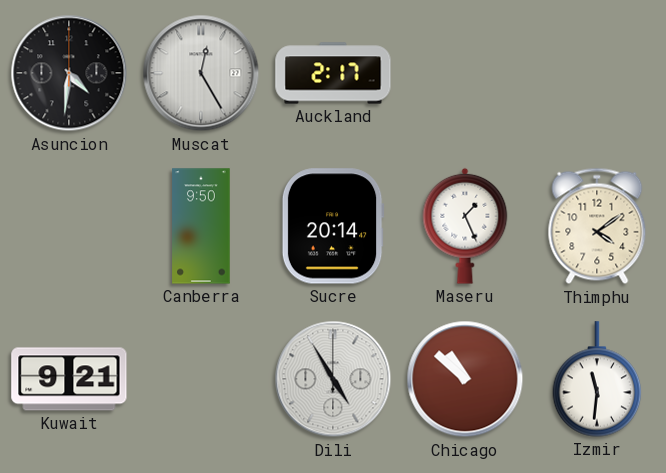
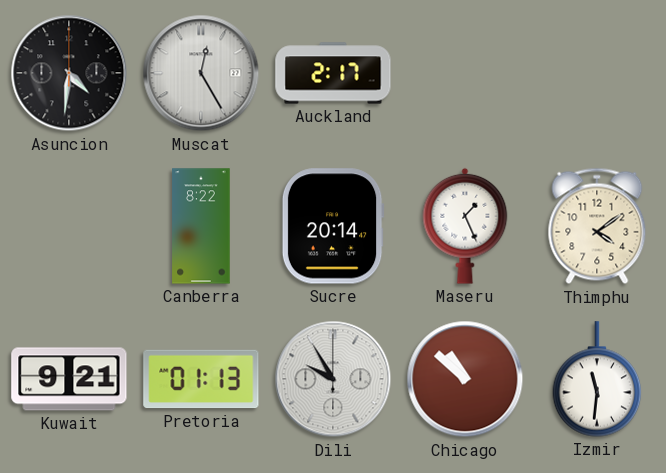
Canberra: 9:50 -> 8:22
Pretoria: none -> 01:13
Dili: 4:55 -> 9:55
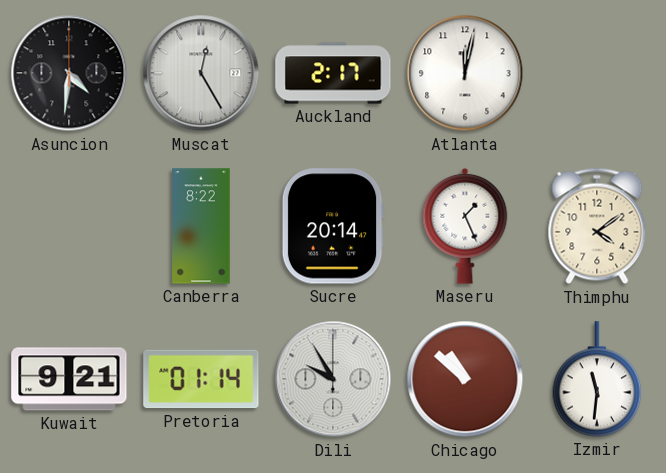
Atlanta: none -> 12:02
Pretoria: 01:13 -> 01:14
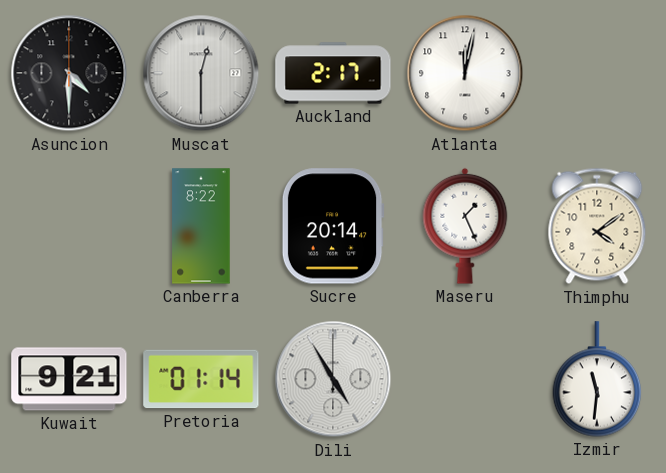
Asuncion: 4:31 -> 4:30
Muscat: 12:25 -> 12:30
Dili: 9:55 -> 4:55
Chicago: 10:52 -> none
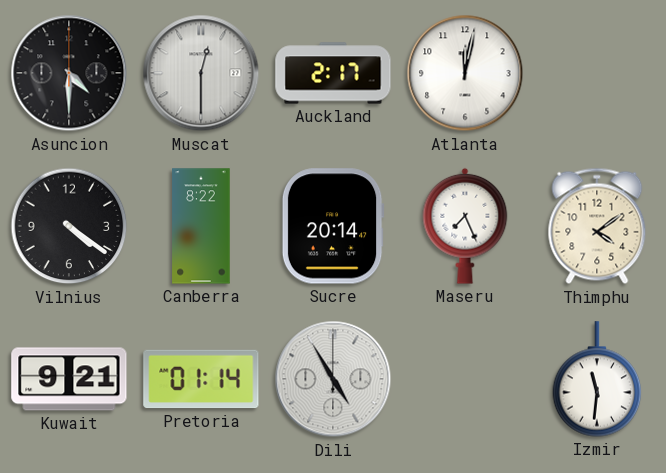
Vilnius: none -> 4:21
Maseru: 1:26 -> 7:26
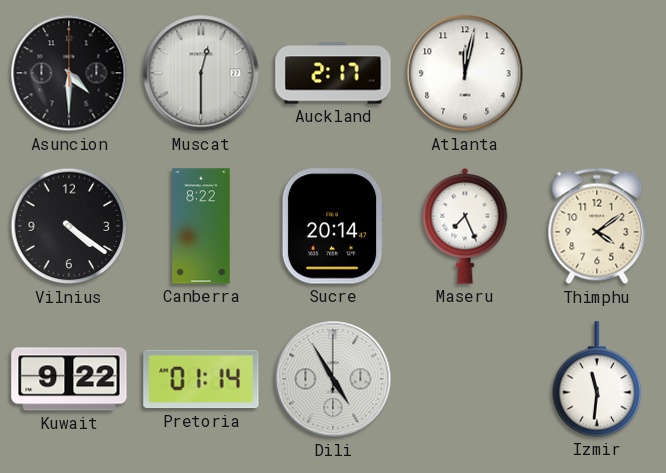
Kuwait: 9:21 -> 9:22
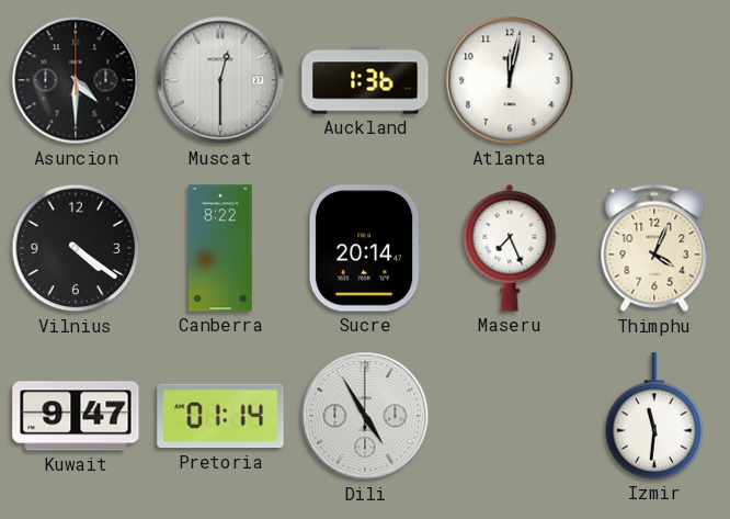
Auckland: 2:17 -> 1:36
Thimphu: 4:09 -> 4:04
Kuwait: 9:22 -> 9:47
